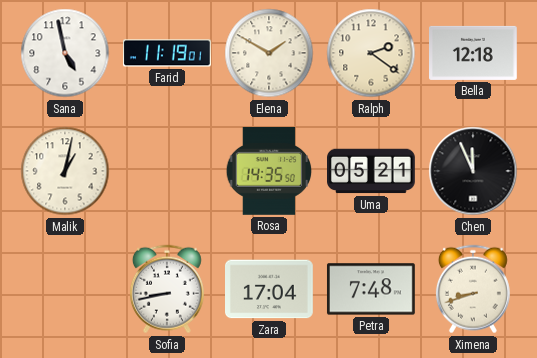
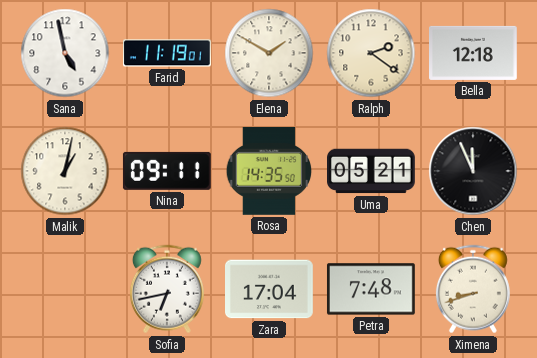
Nina: none -> 09:11
Sofia: 8:43 -> 6:43
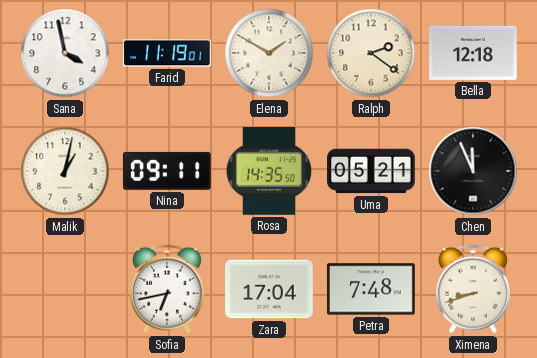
Sana: 4:58 -> 3:58
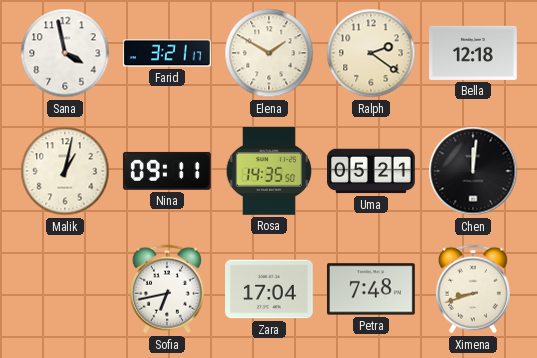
Farid: 11:19 -> 3:21
Chen: 11:56 -> 12:01
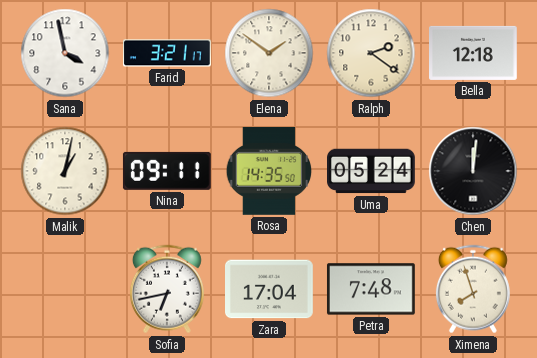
Elena: 1:50 -> 1:51
Uma: 05:21 -> 05:24
Ximena: 8:42 -> 7:57
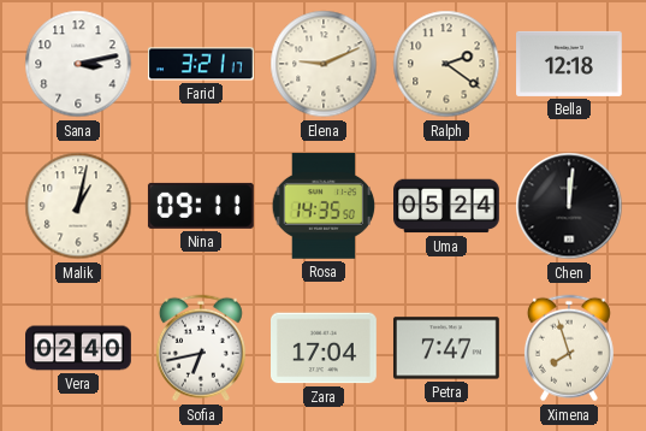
Sana: 3:58 -> 3:13
Elena: 1:51 -> 9:11
Vera: none -> 02:40
Petra: 7:48 -> 7:47
